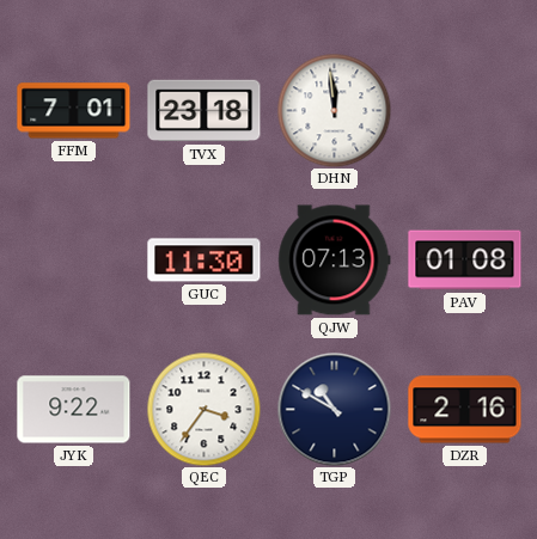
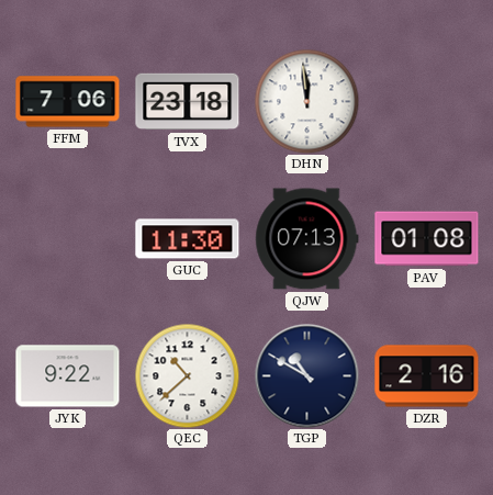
FFM: 7:01 -> 7:06
QEC: 3:36 -> 10:38
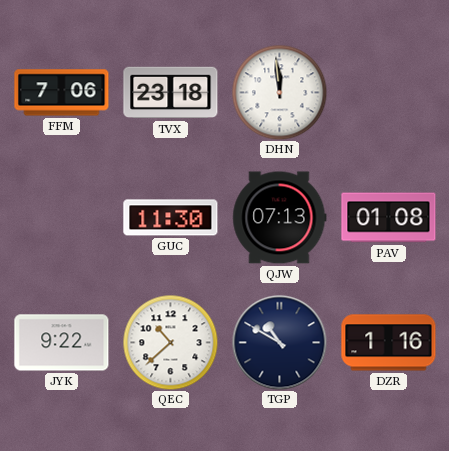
DZR: 2:16 -> 1:16
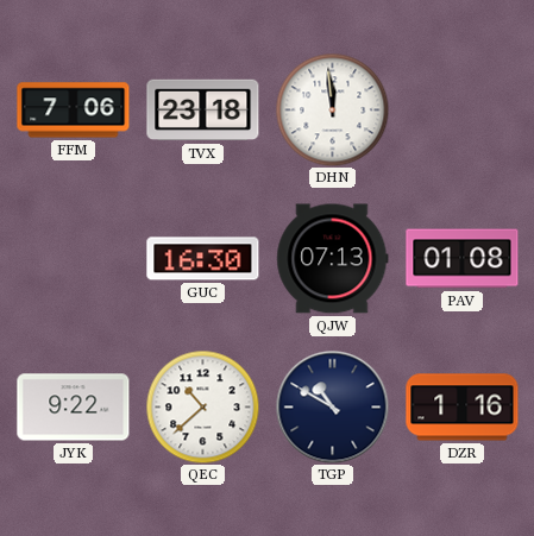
GUC: 11:30 -> 16:30
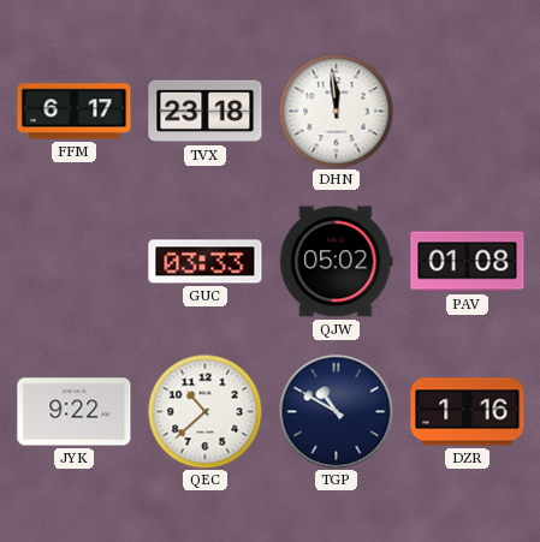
FFM: 7:06 -> 6:17
GUC: 16:30 -> 03:33
QJW: 07:13 -> 05:02
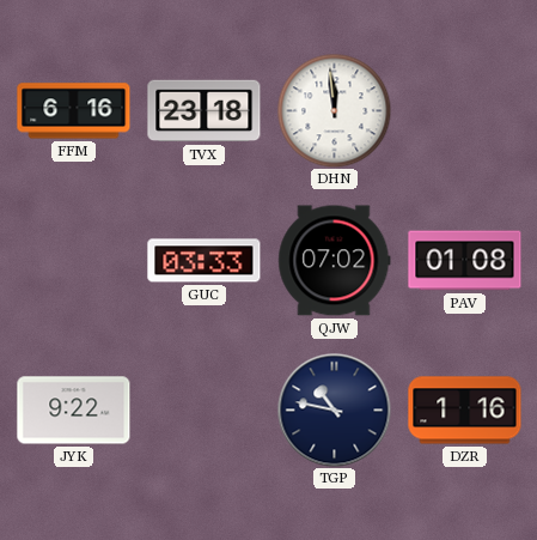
FFM: 6:17 -> 6:16
QJW: 05:02 -> 07:02
QEC: 10:38 -> none
TGP: 10:50 -> 10:47
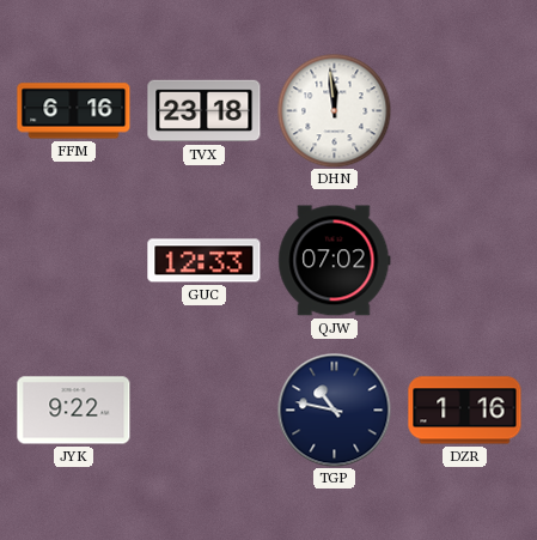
GUC: 03:33 -> 12:33
PAV: 01:08 -> none
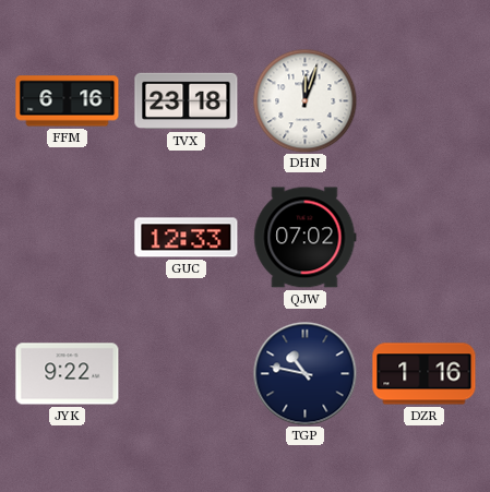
DHN: 11:59 -> 12:03
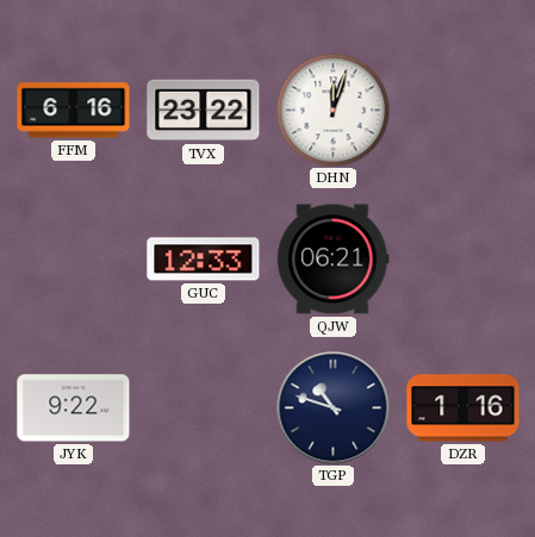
TVX: 23:18 -> 23:22
QJW: 07:02 -> 06:21
TGP: 10:47 -> 10:48
